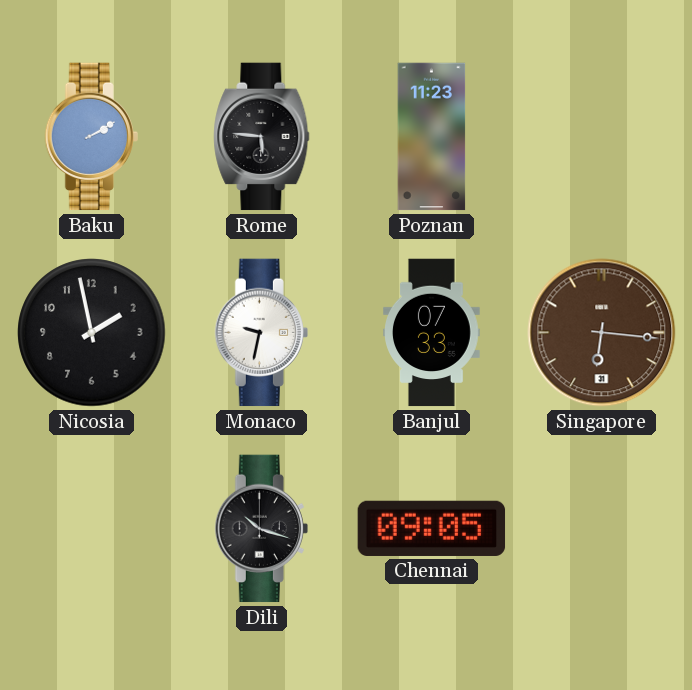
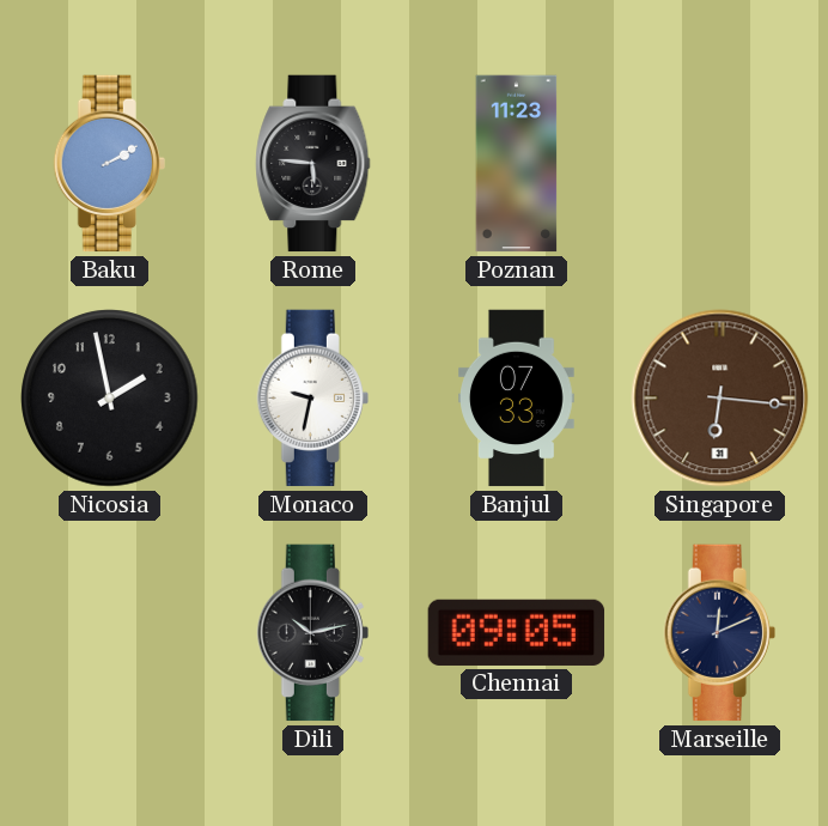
Dili: 10:18 -> 10:13
Marseille: none -> 12:11
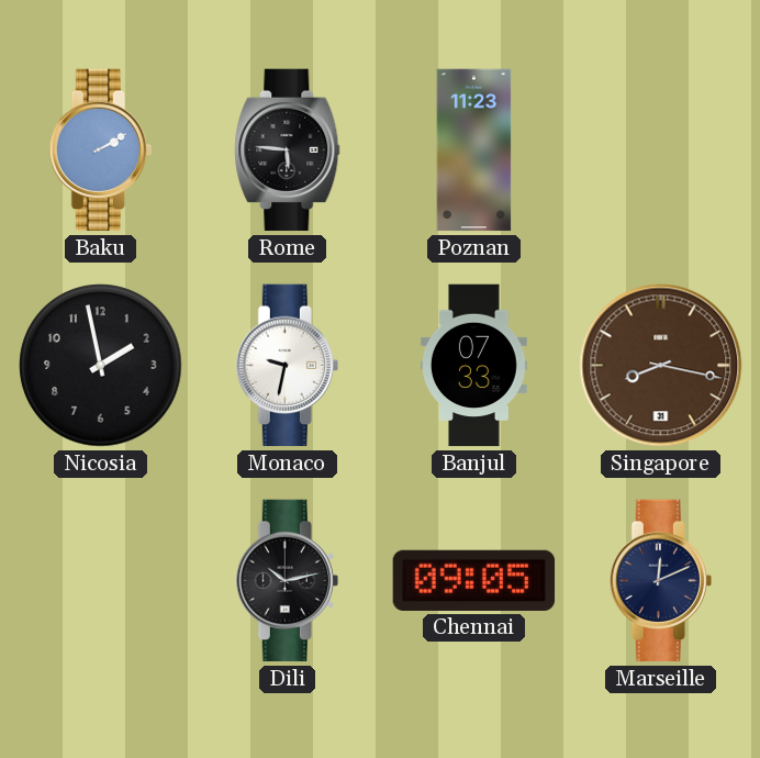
Singapore: 6:16 -> 8:17
